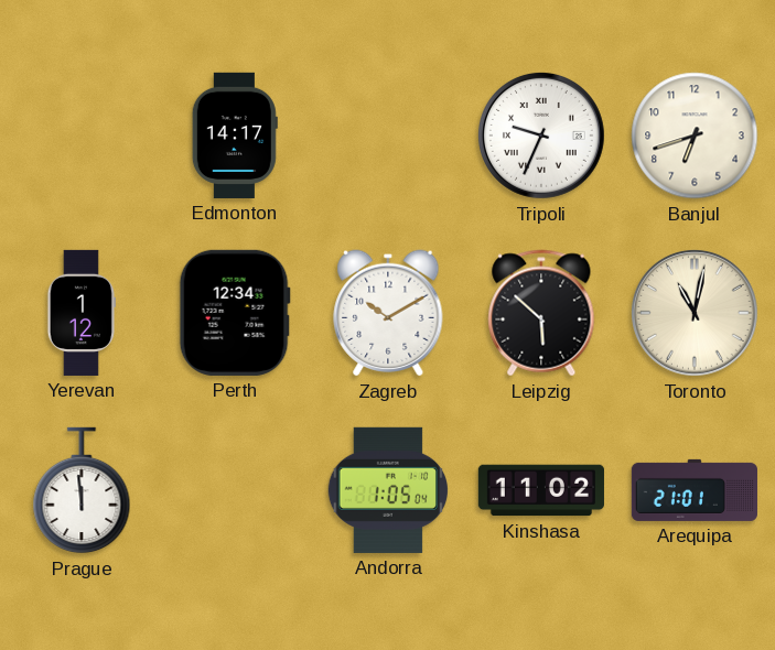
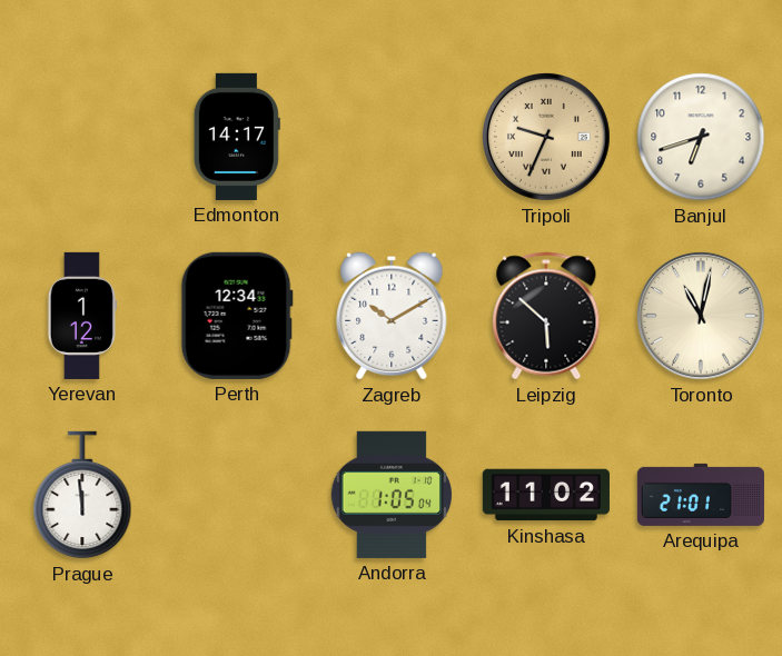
Tripoli dial: white -> champagne
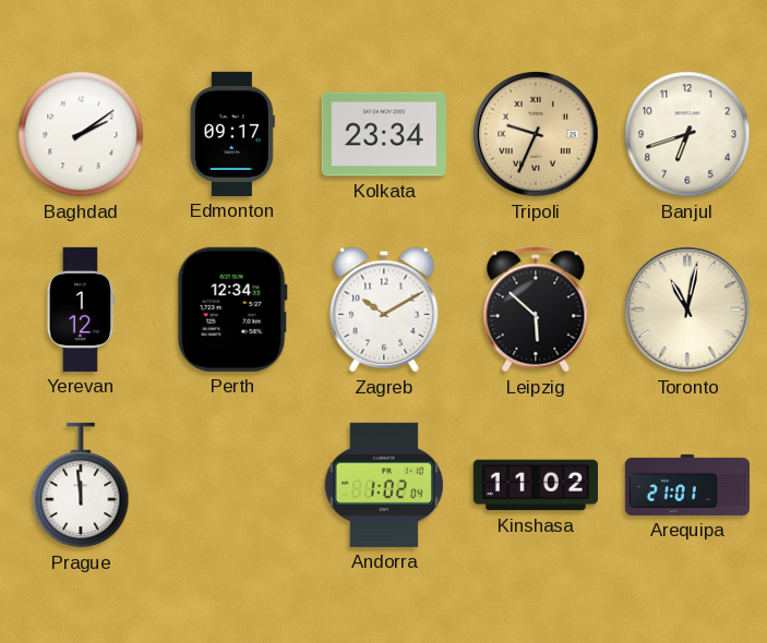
Baghdad: none -> 2:09
Edmonton: 14:17 -> 09:17
Kolkata: none -> 23:34
Andorra: 1:05 -> 1:02
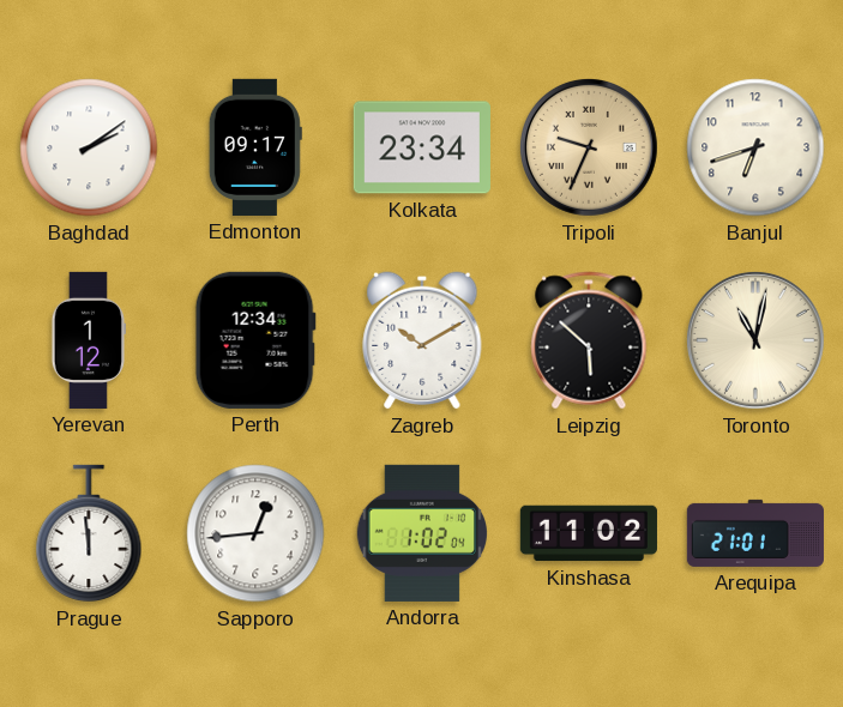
Sapporo: none -> 12:44
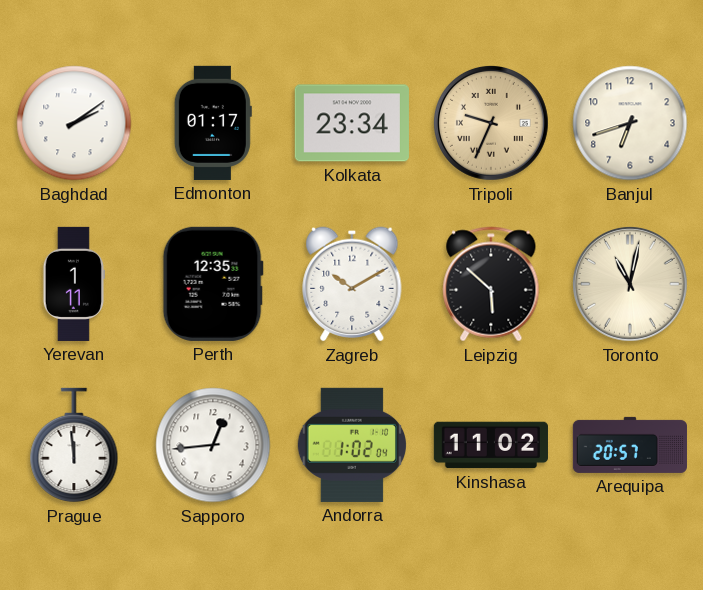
Edmonton: 09:17 -> 01:17
Yerevan: 1:12 -> 1:11
Perth: 12:34 -> 12:35
Arequipa: 21:01 -> 20:57
